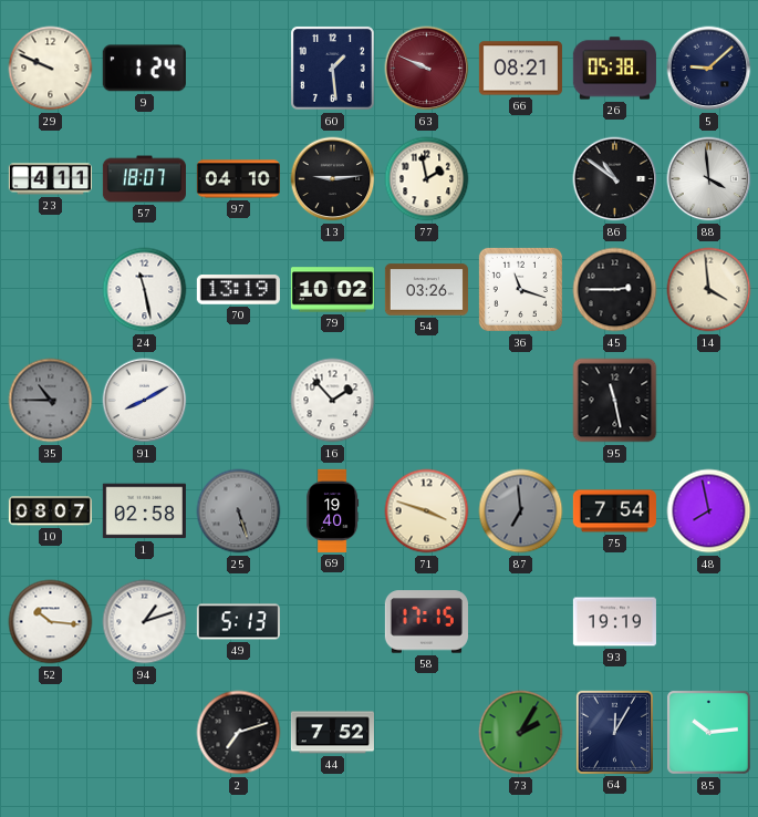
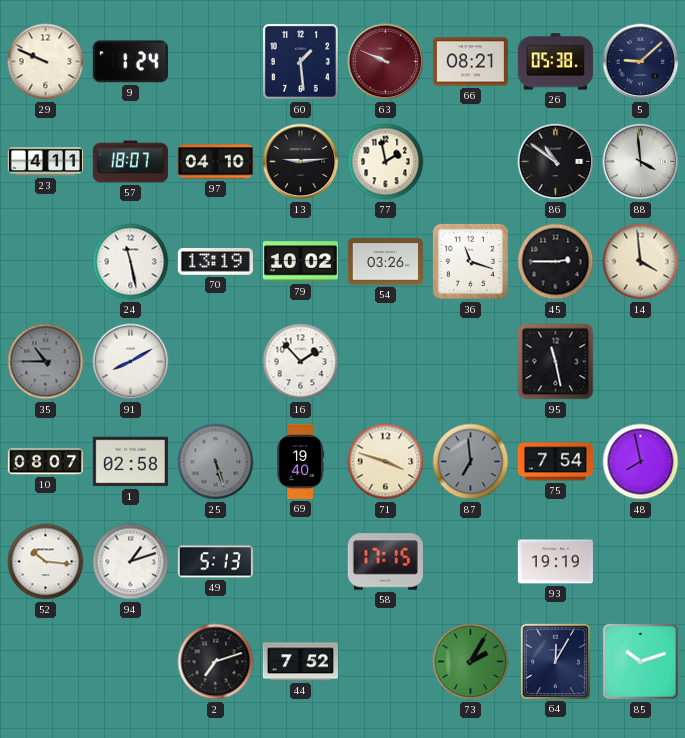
85: 10:14 -> 10:12
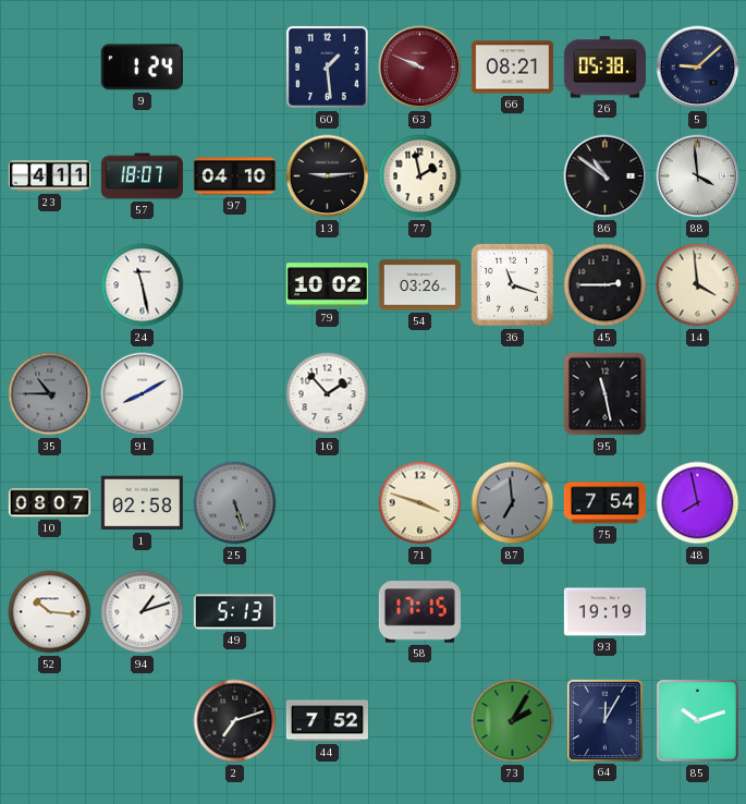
29: 9:49 -> none
70: 13:19 -> none
69: 19:40 -> none
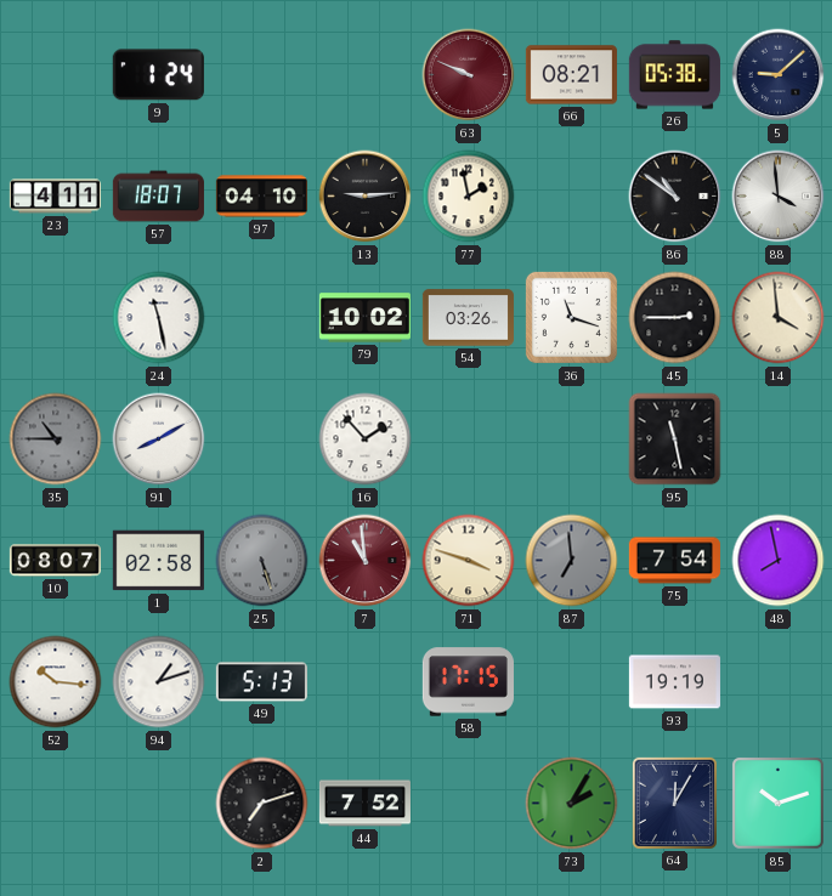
60: 1:29 -> none
7: none -> 10:59
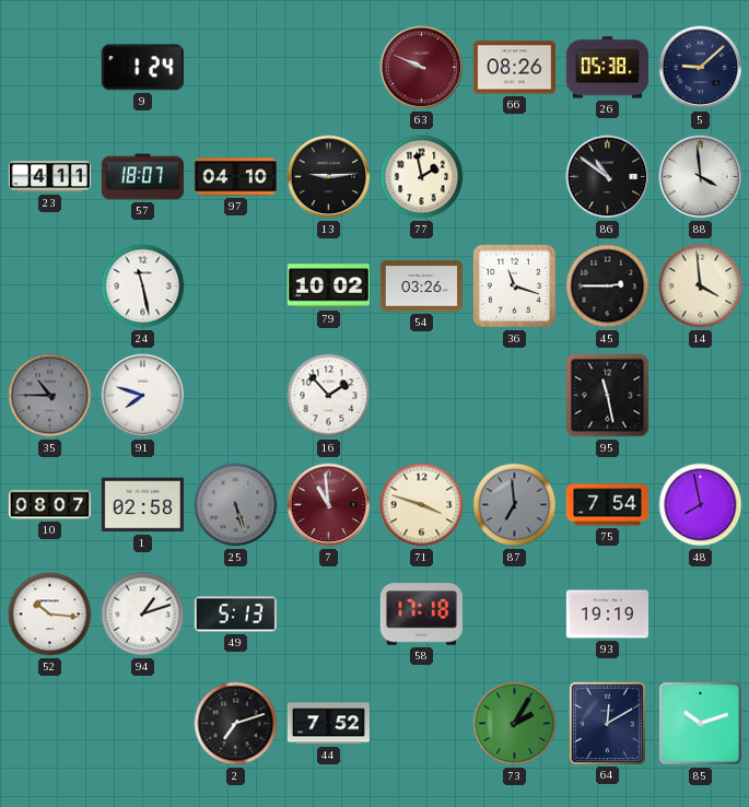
66: 08:21 -> 08:26
91: 8:10 -> 7:48
58: 17:15 -> 17:18
64: 12:05 -> 12:10
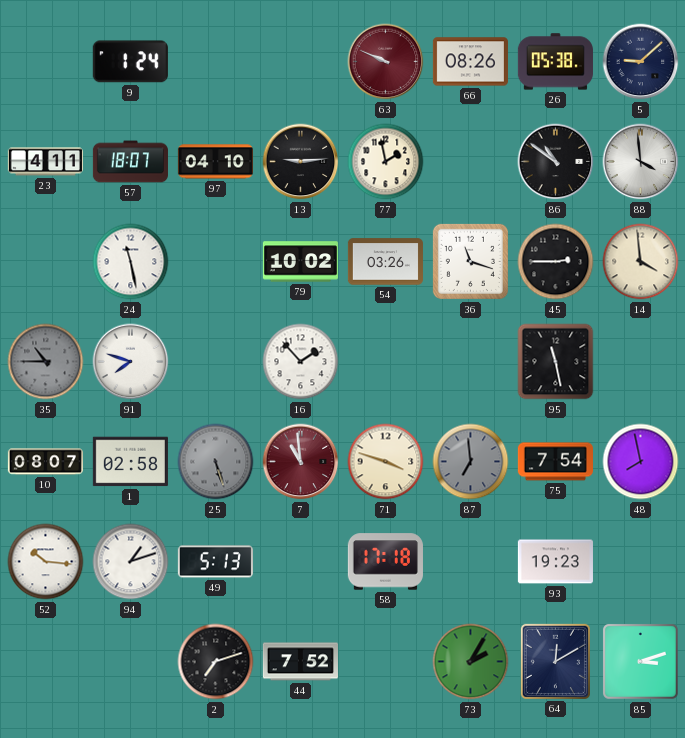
93: 19:19 -> 19:23
85: 10:12 -> 3:12
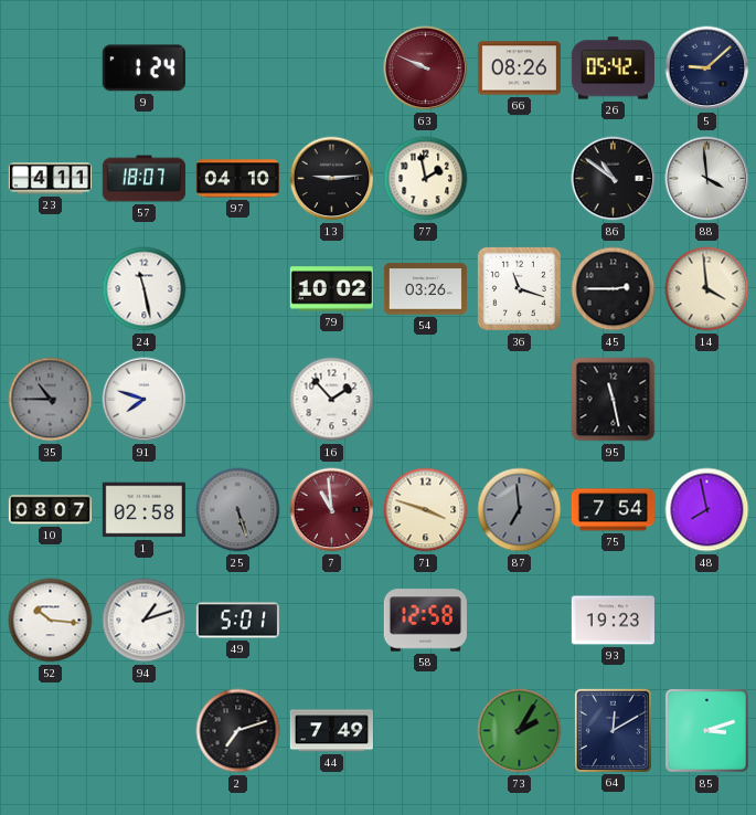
26: 05:38 -> 05:42
49: 5:13 -> 5:01
58: 17:18 -> 12:58
44: 7:52 -> 7:49
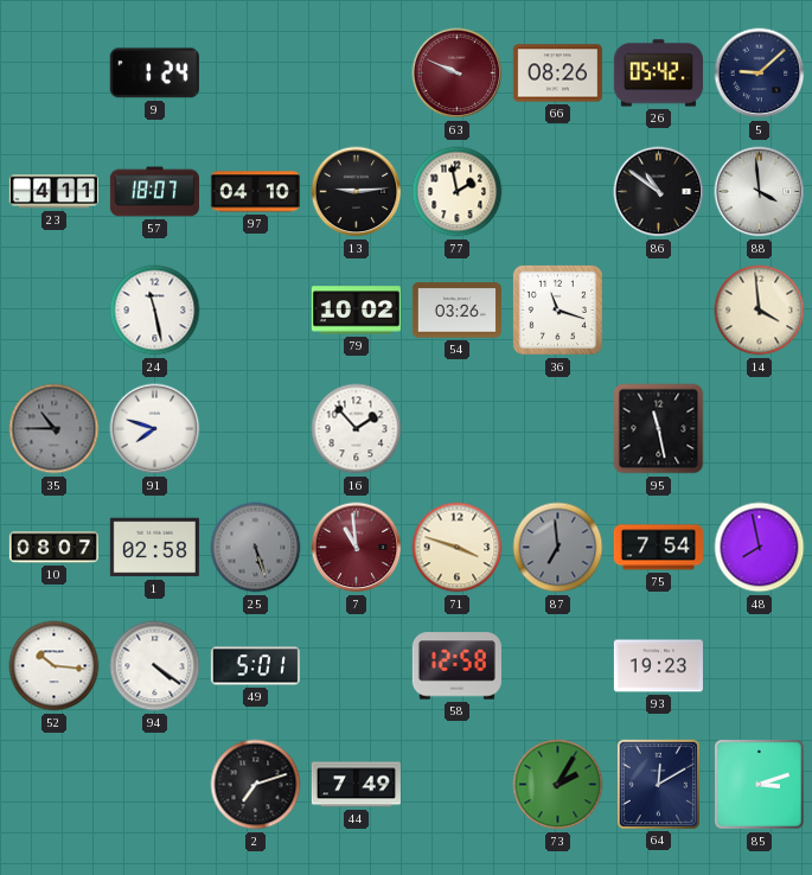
45: 2:45 -> none
94: 1:12 -> 4:21
